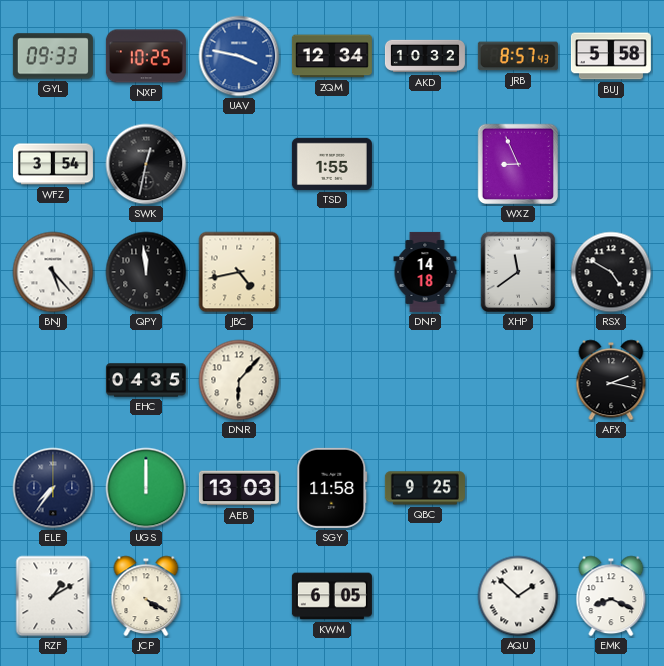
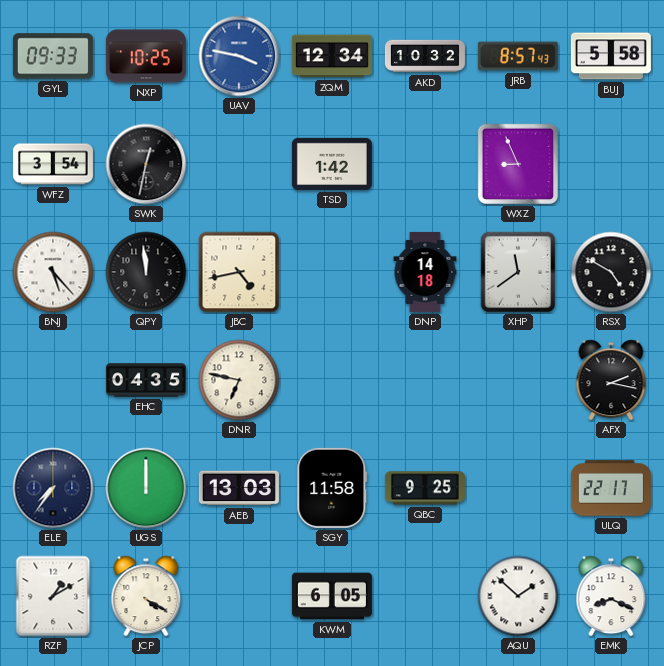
TSD: 1:55 -> 1:42
DNR: 6:07 -> 6:47
ULQ: none -> 22:17
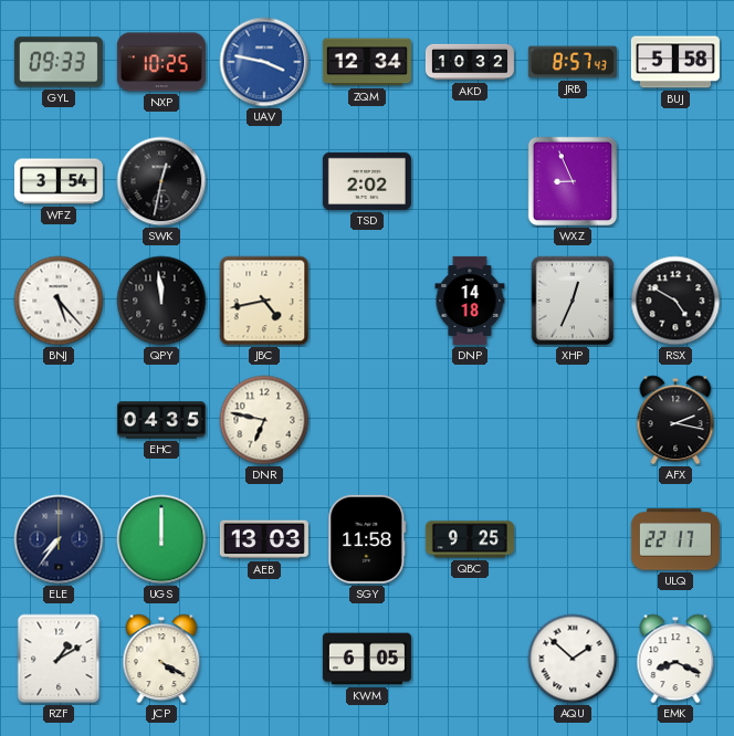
TSD: 1:42 -> 2:02
XHP: 11:39 -> 12:34
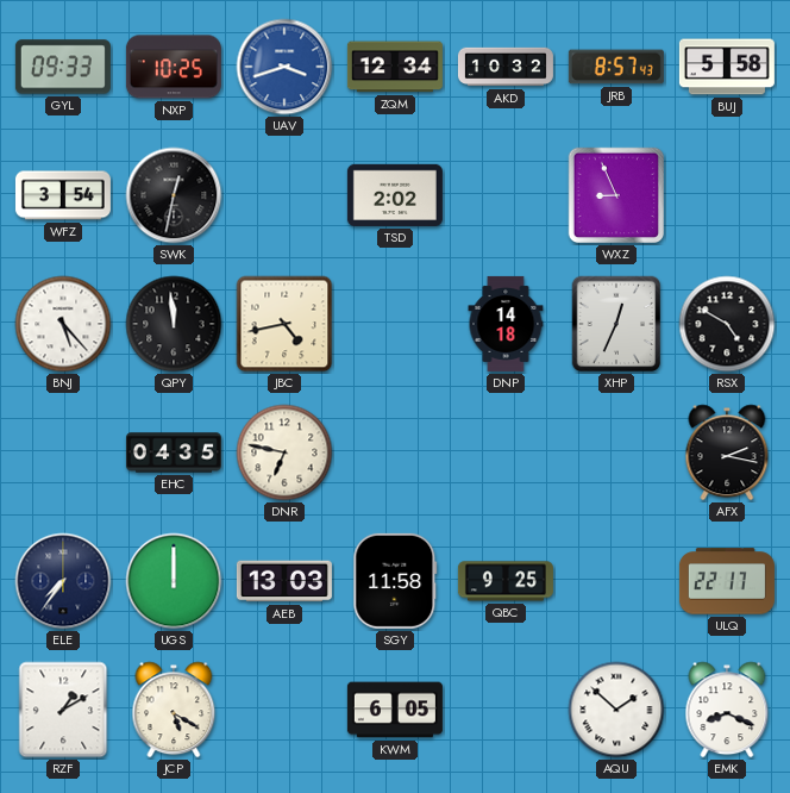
UAV: 3:47 -> 3:42
JCP: 4:20 -> 5:20
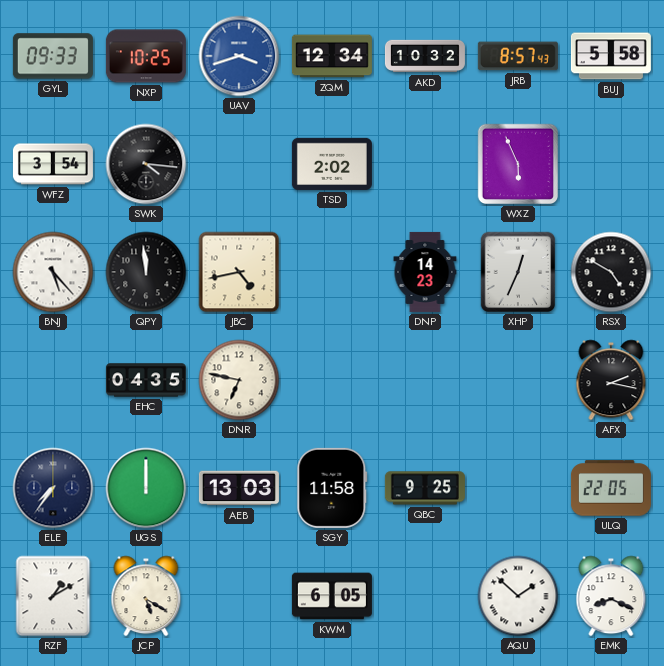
SWK: 12:32 -> 4:16
WXZ: 8:56 -> 5:56
DNP: 14:18 -> 14:23
ULQ: 22:17 -> 22:05
